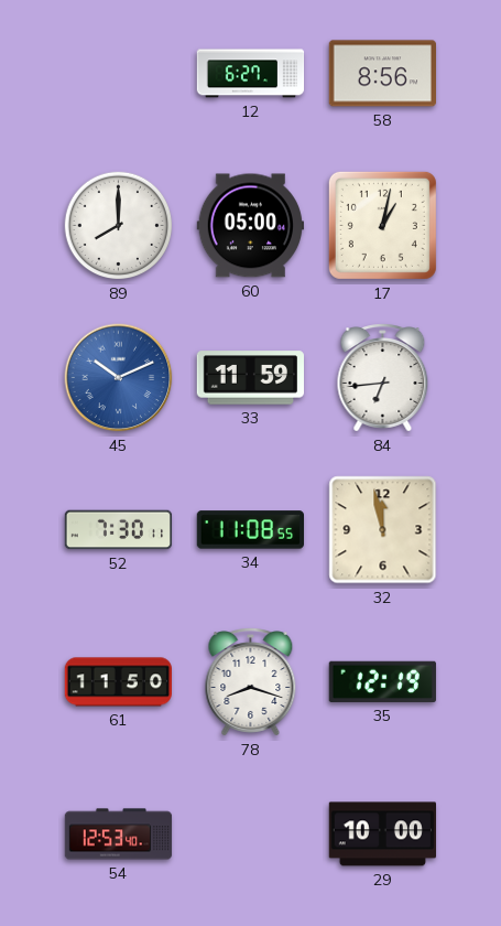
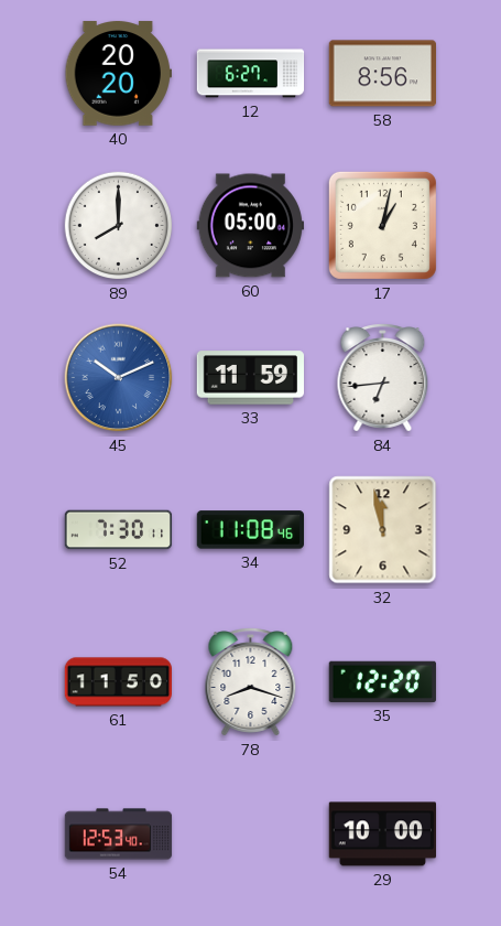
40: none -> 20:20
34: 11:08:55 -> 11:08:46
35: 12:19 -> 12:20
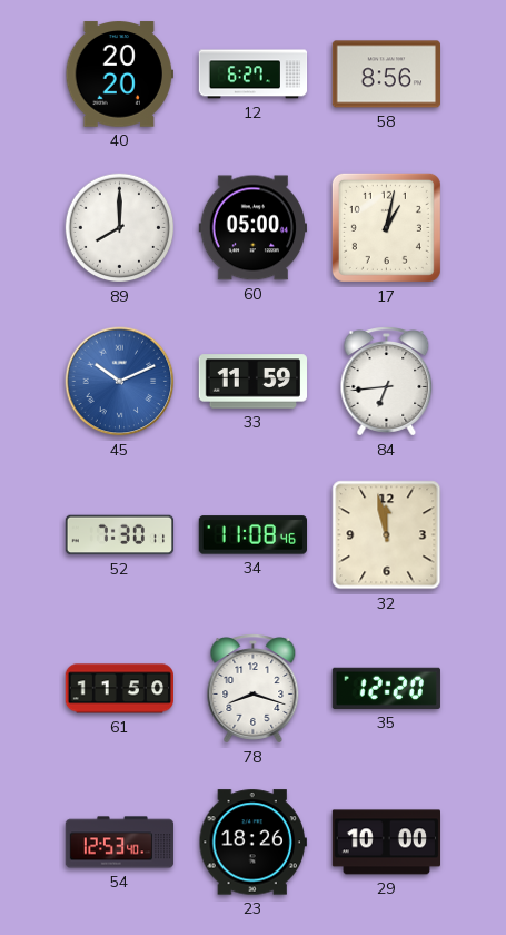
23: none -> 18:26
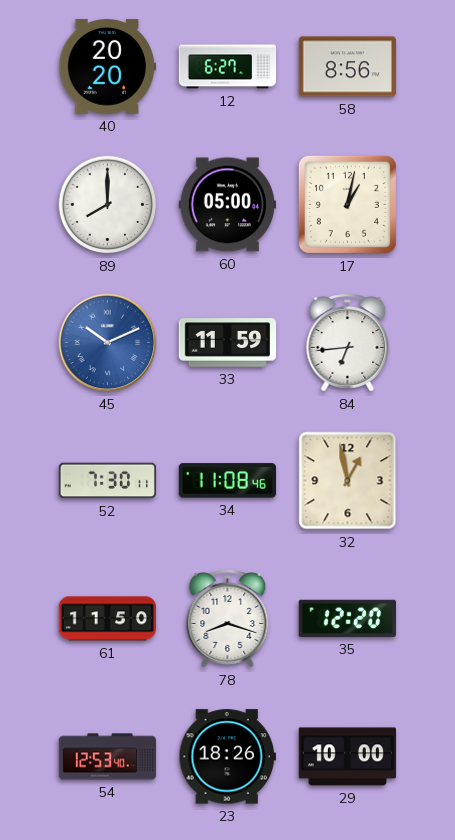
32: 11:58 -> 12:58
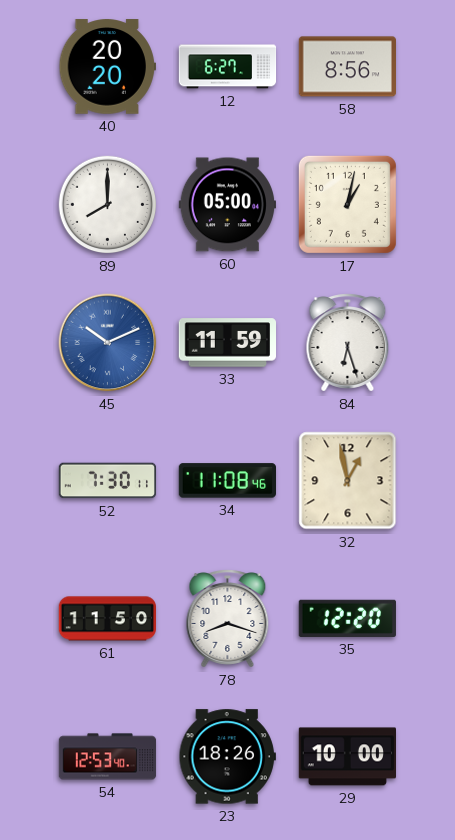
84: 6:44 -> 6:27
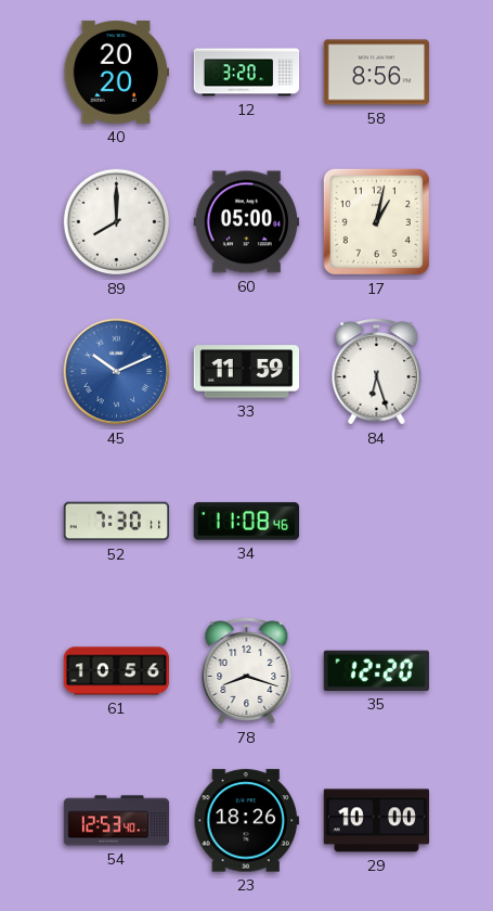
12: 6:27 -> 3:20
32: 12:58 -> none
61: 11:50 -> 10:56
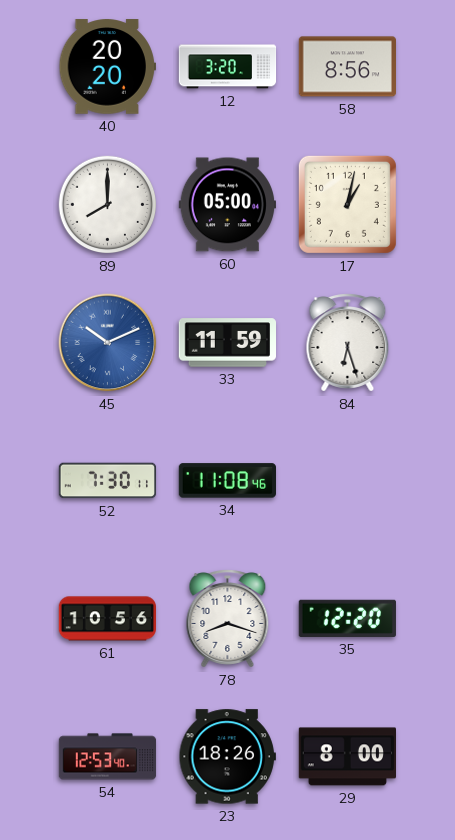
29: 10:00 -> 8:00
